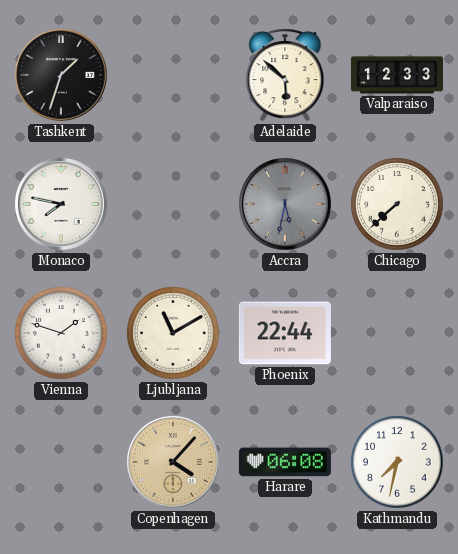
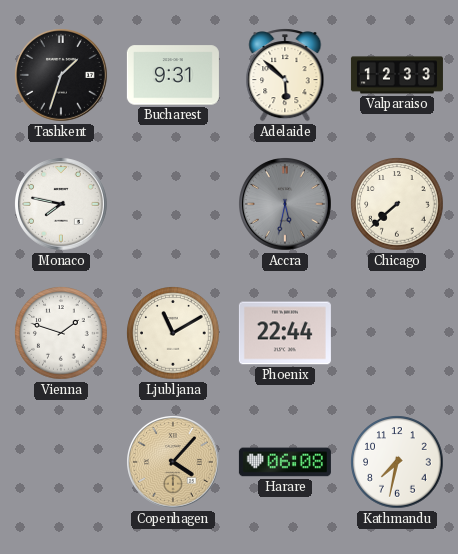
Bucharest: none -> 9:31
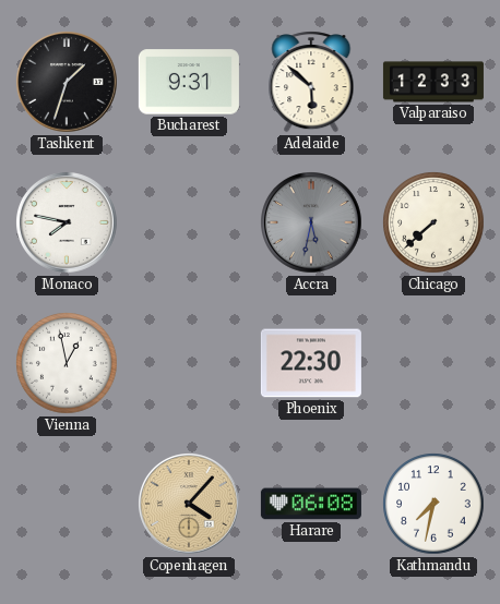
Vienna: 1:48 -> 12:58
Ljubljana: 11:10 -> none
Phoenix: 22:44 -> 22:30
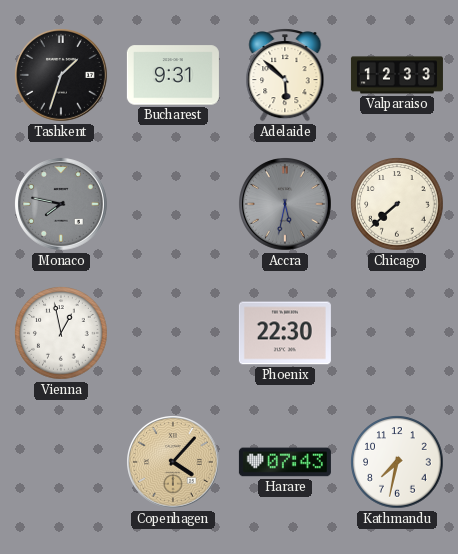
Monaco dial: white -> grey
Harare: 06:08 -> 07:43
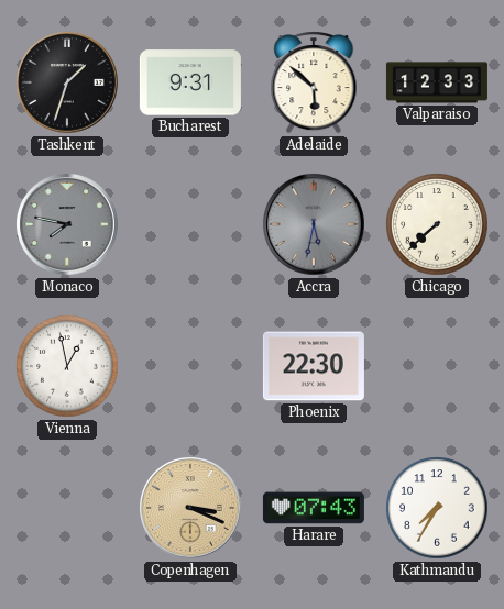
Copenhagen: 4:07 -> 3:19
Kathmandu: 7:32 -> 7:35
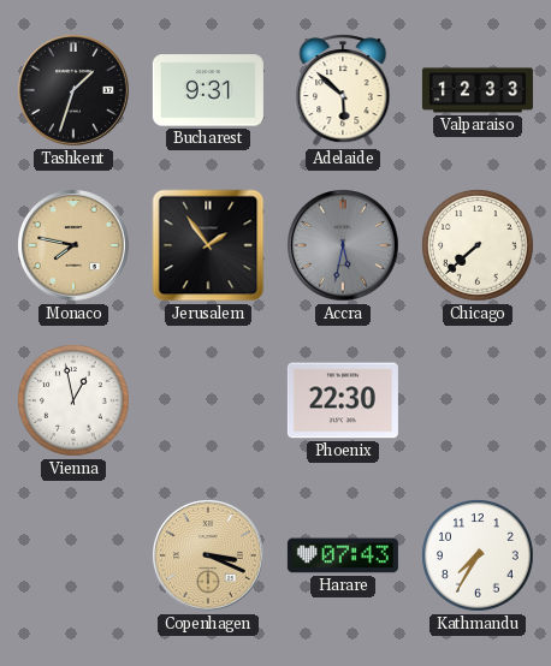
Monaco dial: grey -> champagne
Jerusalem: none -> 1:54
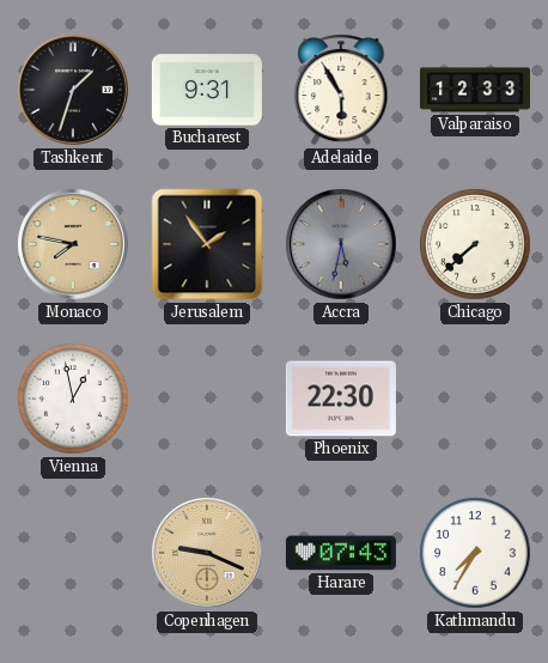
Adelaide: 5:52 -> 5:55
Copenhagen: 3:19 -> 9:19
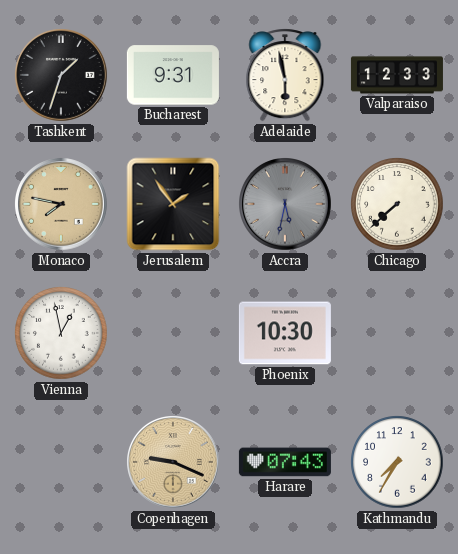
Adelaide: 5:55 -> 5:58
Phoenix: 22:30 -> 10:30
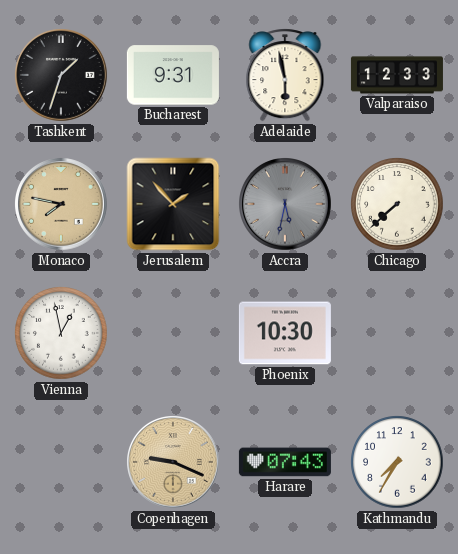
Jerusalem: 1:54 -> 1:53
